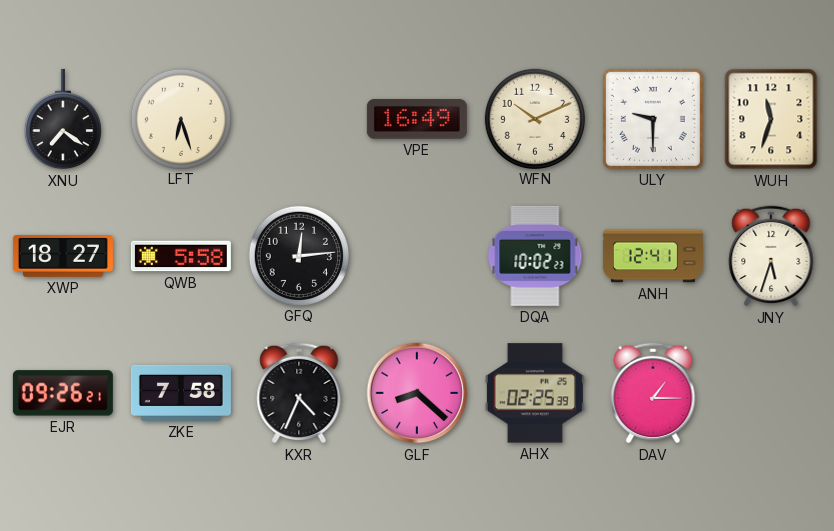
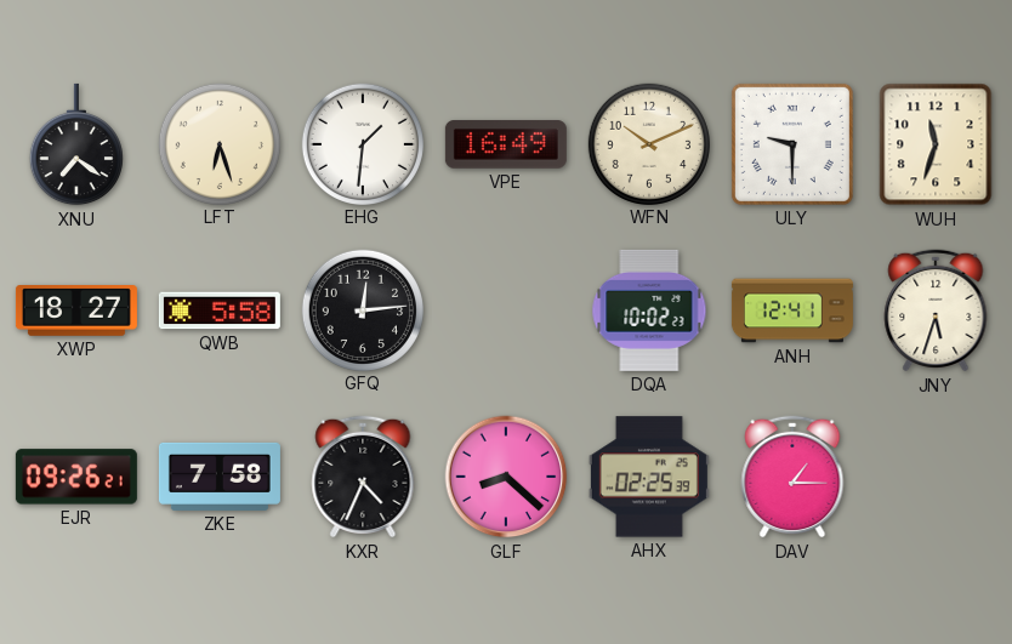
EHG: none -> 1:31
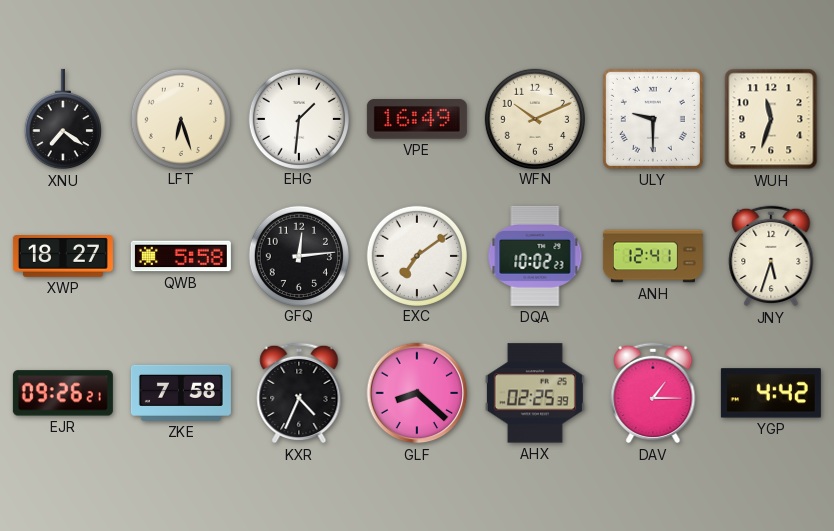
EXC: none -> 7:09
YGP: none -> 4:42
